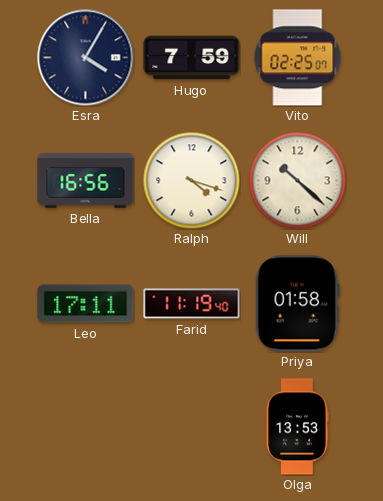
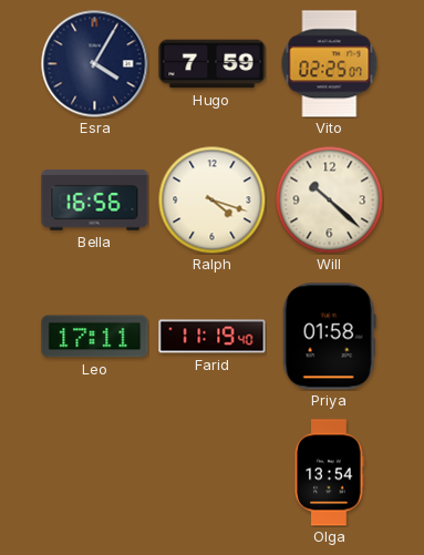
Olga: 13:53 -> 13:54
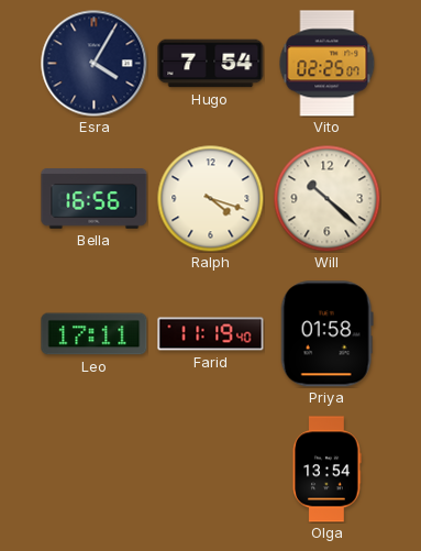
Hugo: 7:59 -> 7:54
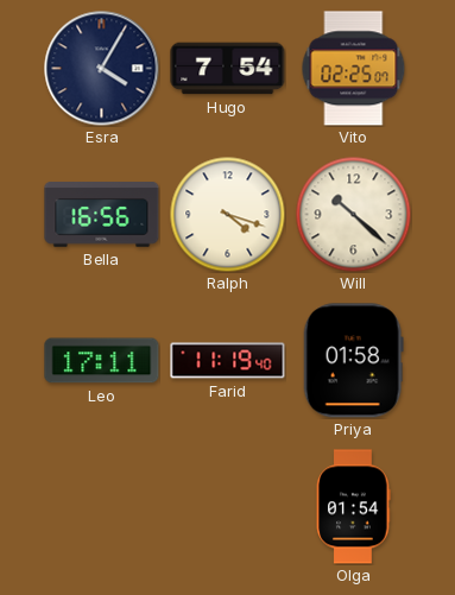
Olga: 13:54 -> 01:54
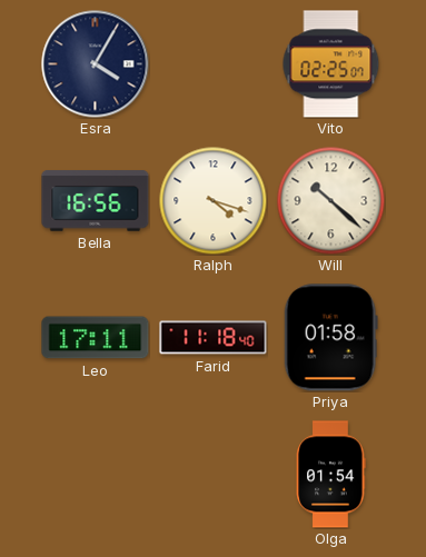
Hugo: 7:54 -> none
Farid: 11:19 -> 11:18
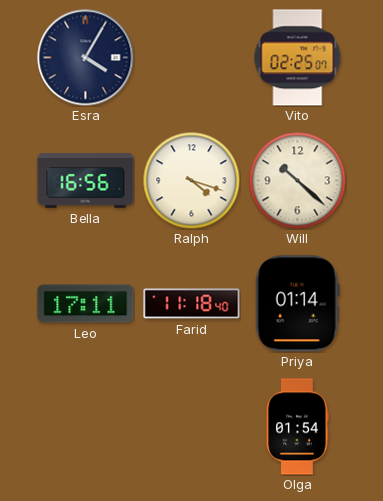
Priya: 01:58 -> 01:14
